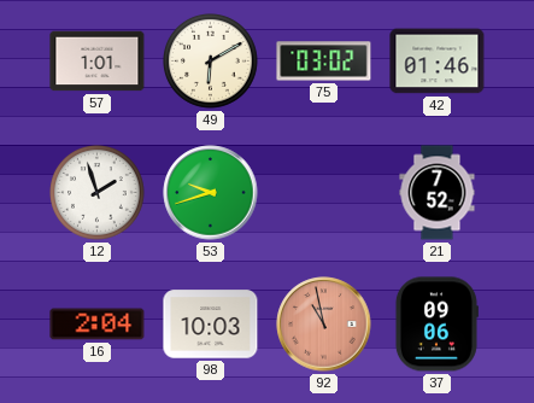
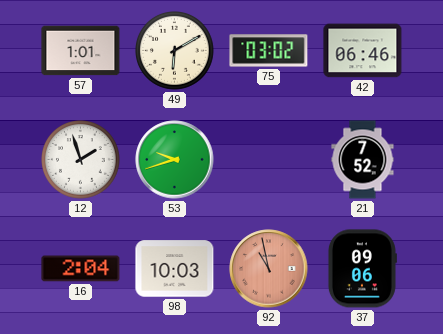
42: 01:46 -> 06:46
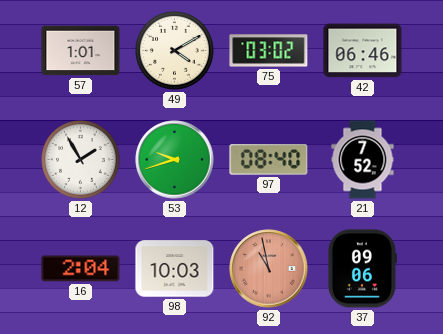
49: 6:10 -> 4:10
12: 1:57 -> 1:55
97: none -> 08:40
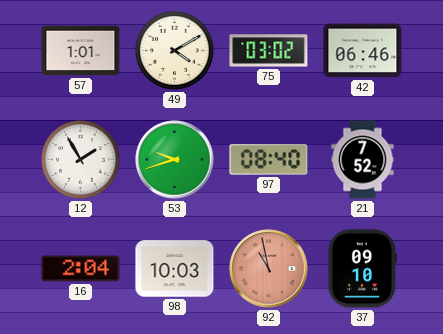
37: 09:06 -> 09:10
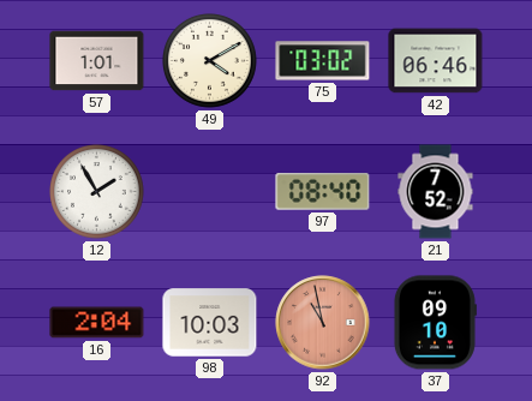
53: 9:42 -> none
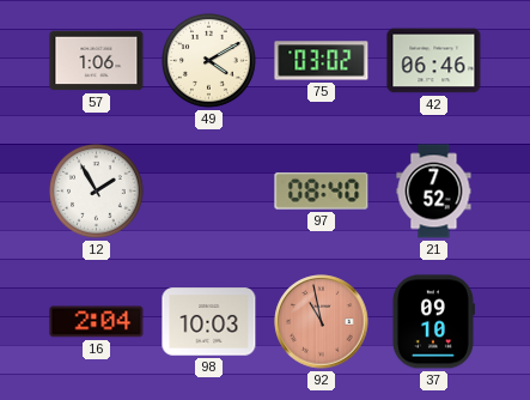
57: 1:01 -> 1:06
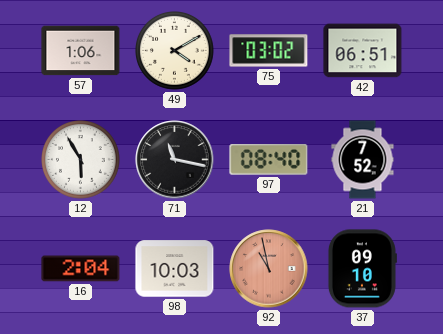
42: 06:46 -> 06:51
12: 1:55 -> 5:55
71: none -> 11:17
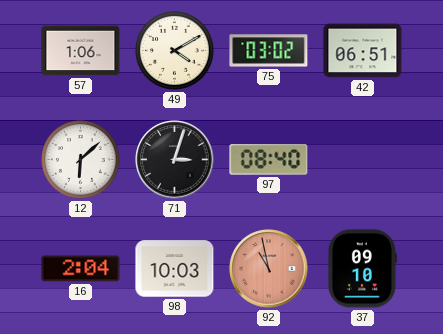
12: 5:55 -> 6:08
71: 11:17 -> 3:03
21: 7:52 -> none
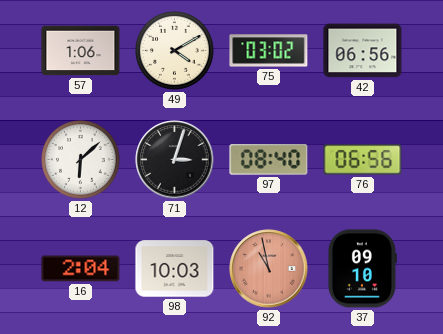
42: 06:51 -> 06:56
76: none -> 06:56
